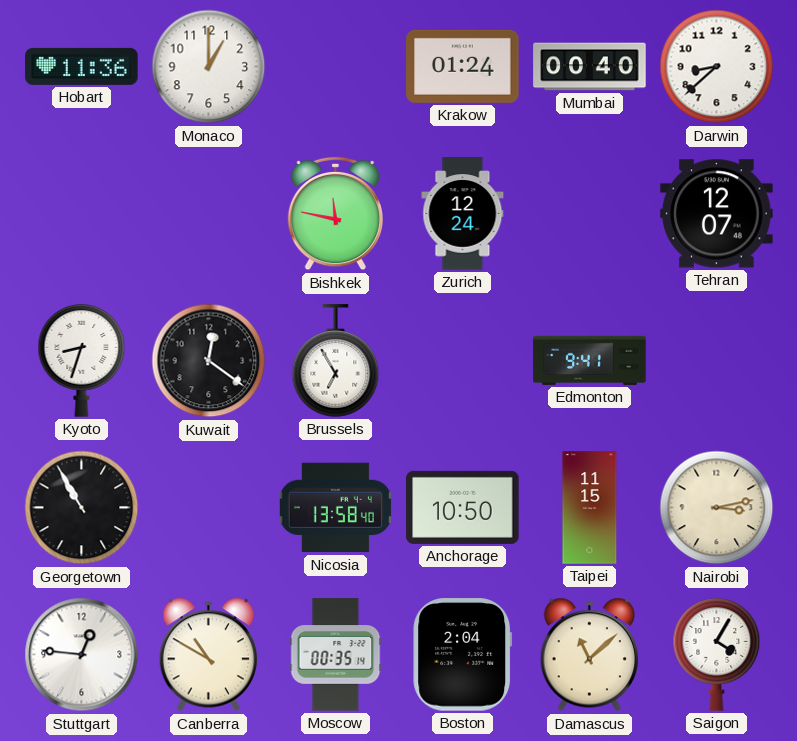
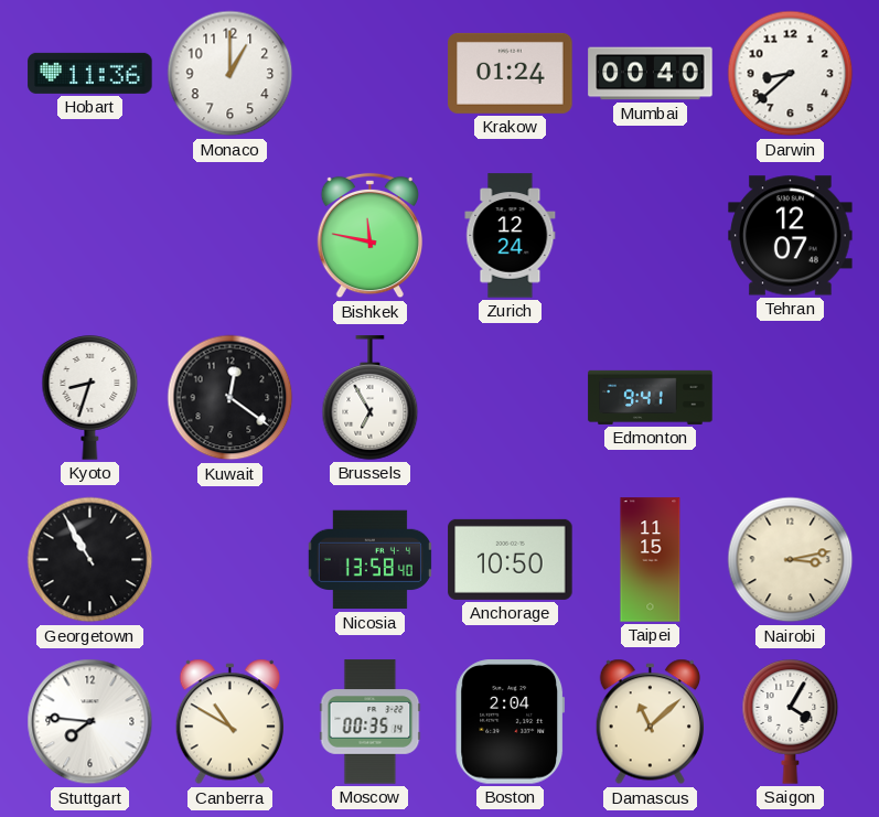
Stuttgart: 12:46 -> 7:46
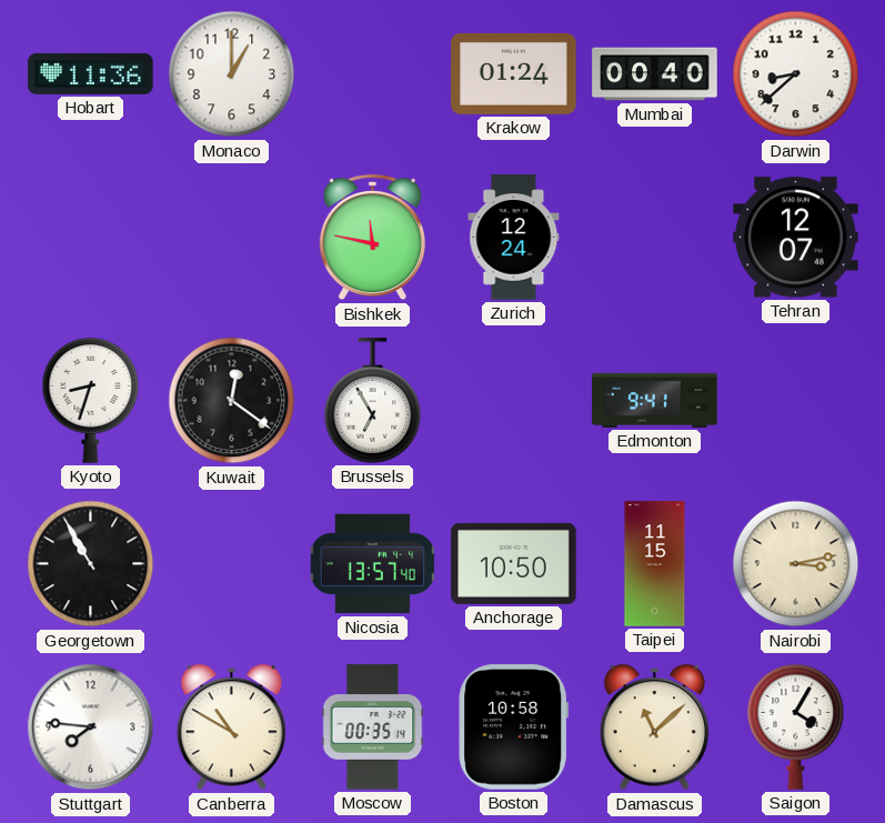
Nicosia: 13:58 -> 13:57
Boston: 2:04 -> 10:58
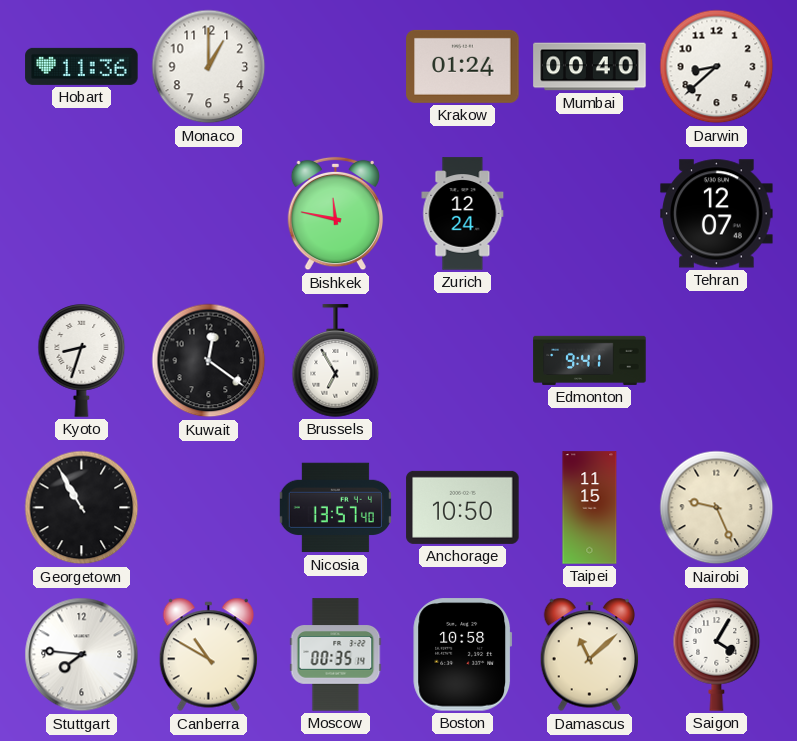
Nairobi: 3:13 -> 9:26
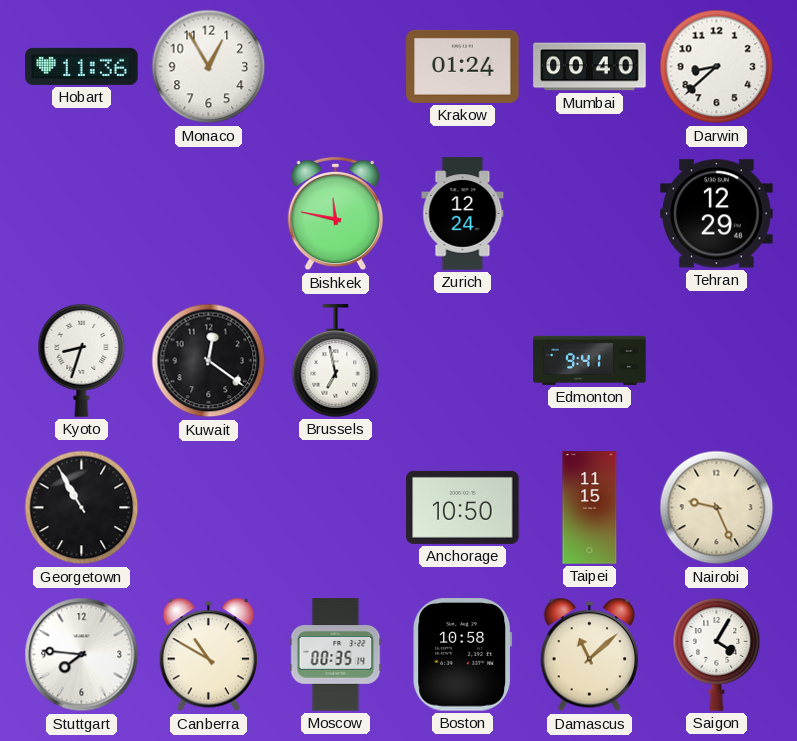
Monaco: 1:00 -> 12:55
Tehran: 12:07 -> 12:29
Brussels: 6:55 -> 6:58
Nicosia: 13:57 -> none
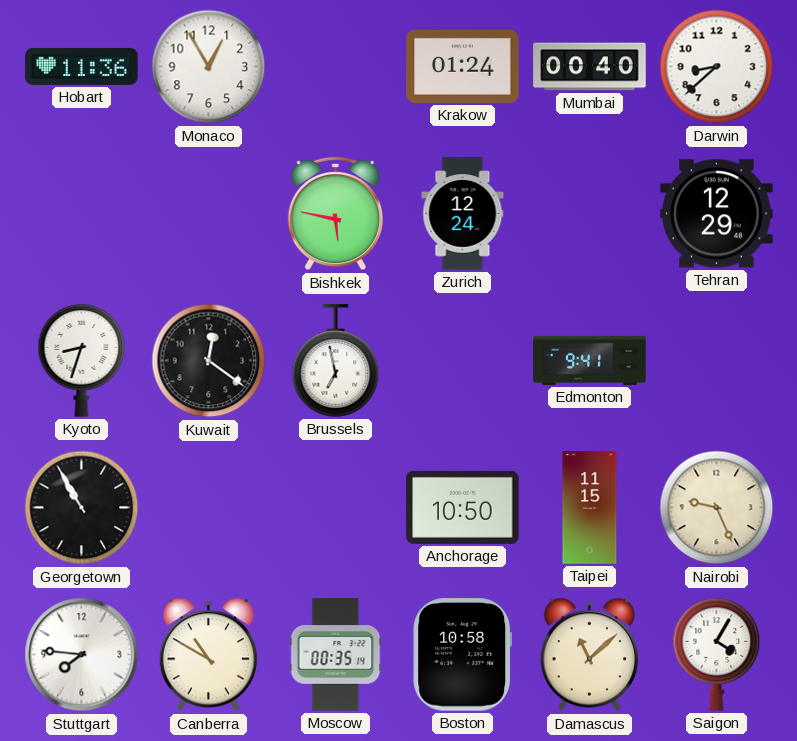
Bishkek: 11:47 -> 5:47
